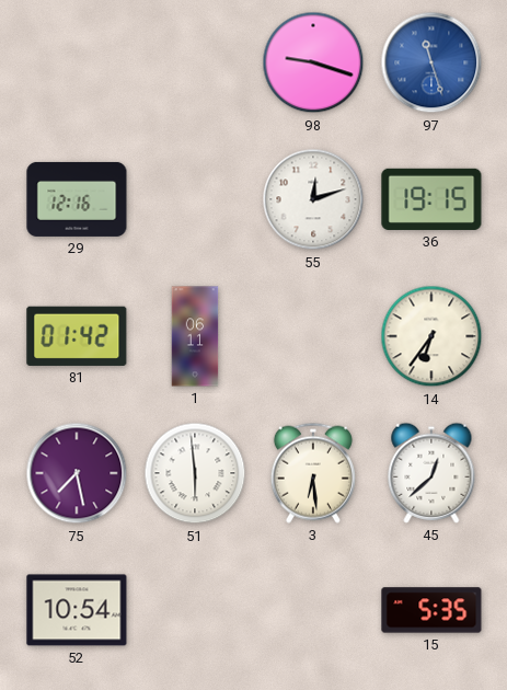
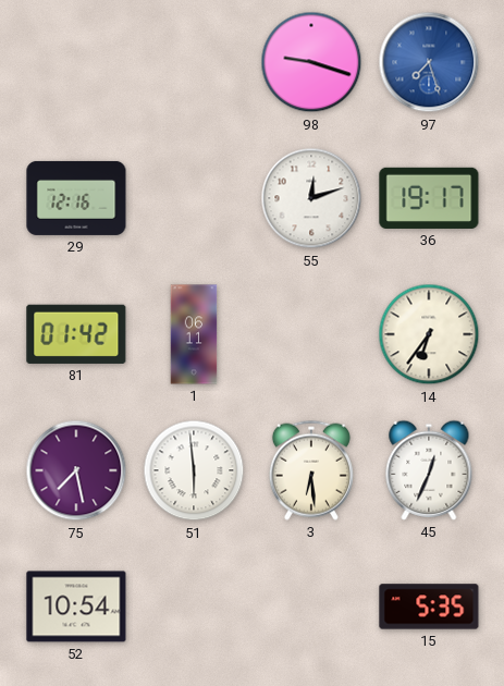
97: 11:27 -> 7:27
36: 19:15 -> 19:17
45: 12:38 -> 12:34
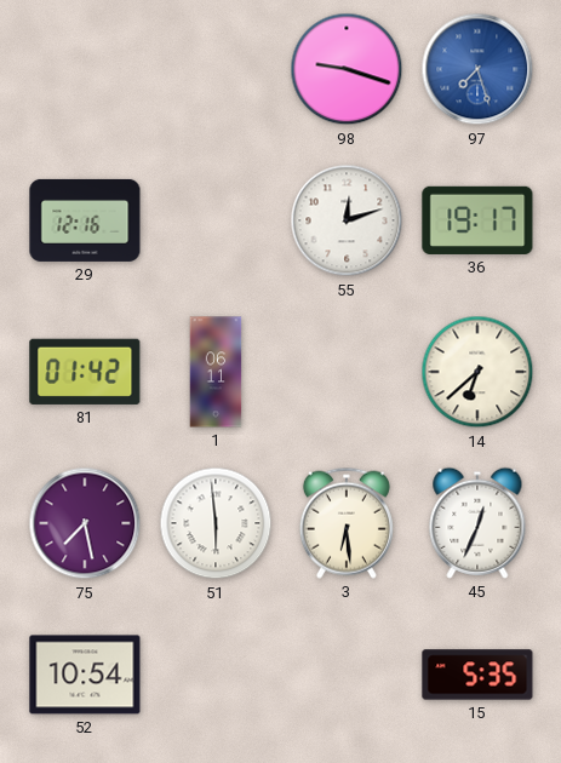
14: 6:36 -> 6:38
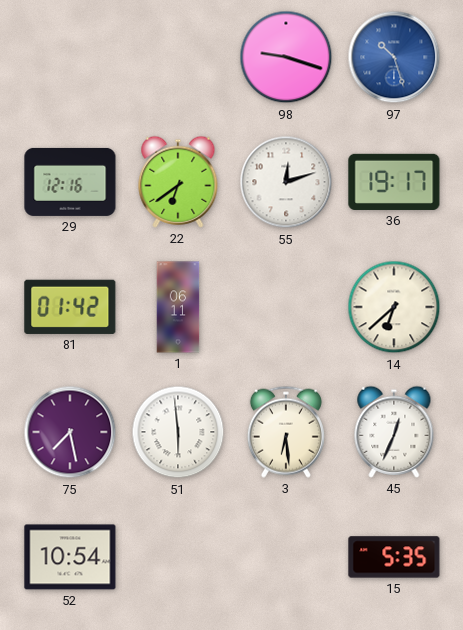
97: 7:27 -> 10:27
22: none -> 6:39
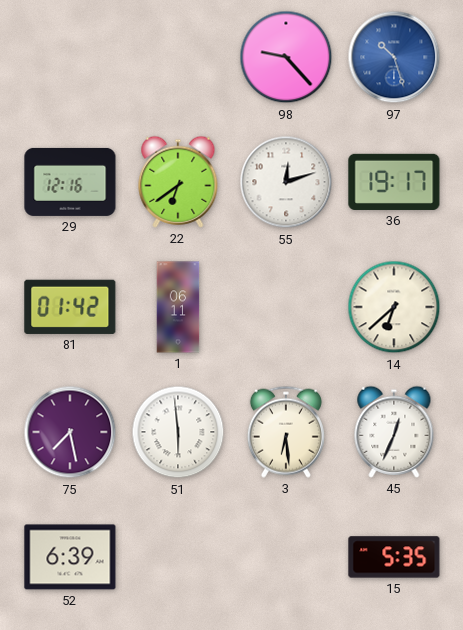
98: 9:18 -> 9:23
52: 10:54 -> 6:39
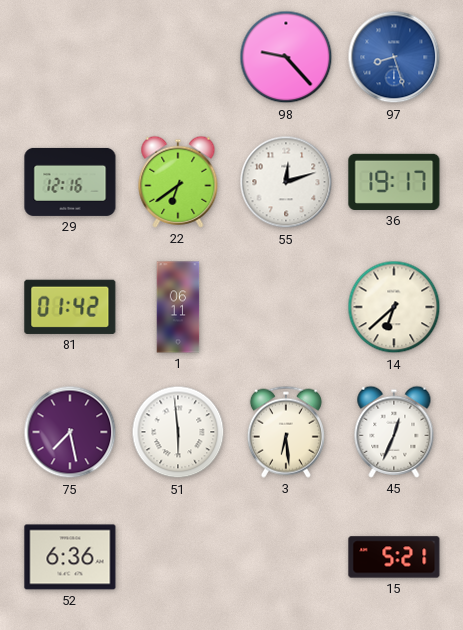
97: 10:27 -> 8:27
52: 6:39 -> 6:36
15: 5:35 -> 5:21
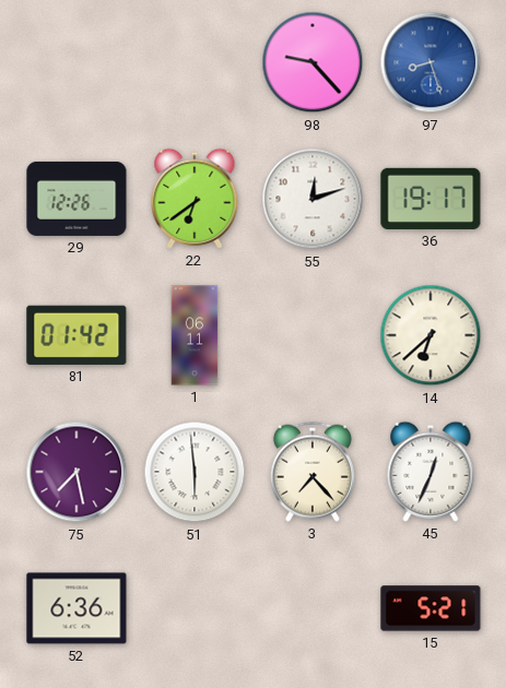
29: 12:16 -> 12:26
3: 6:29 -> 7:23
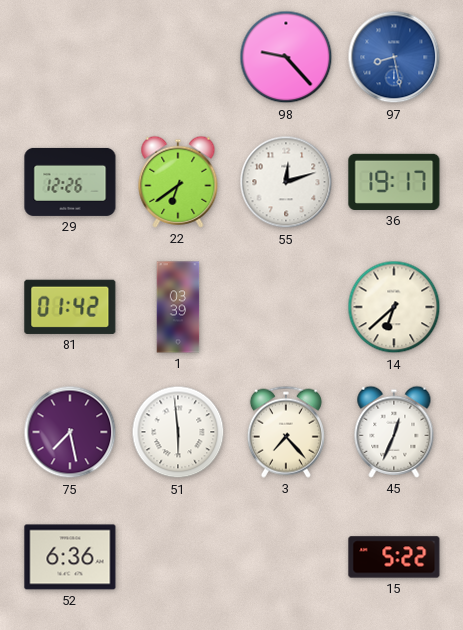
97: 8:27 -> 8:28
1: 06:11 -> 03:39
15: 5:21 -> 5:22
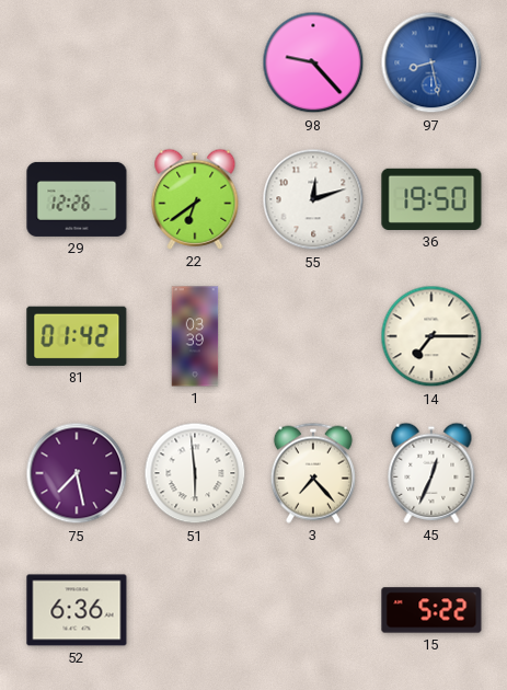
36: 19:17 -> 19:50
14: 6:38 -> 7:15
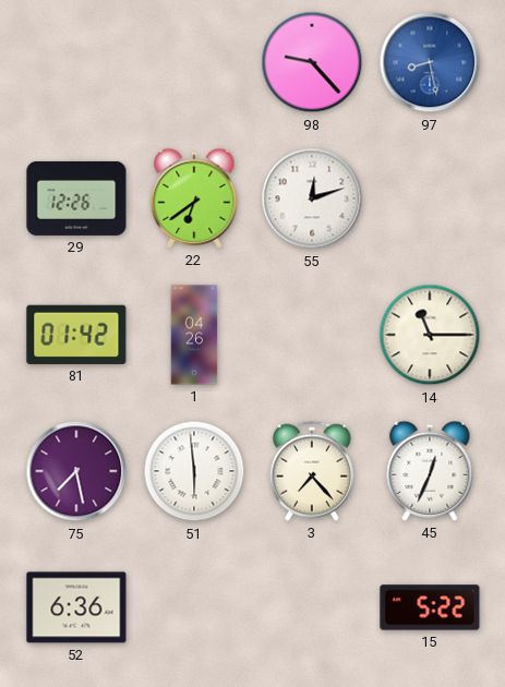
36: 19:50 -> none
1: 03:39 -> 04:26
14: 7:15 -> 11:15
